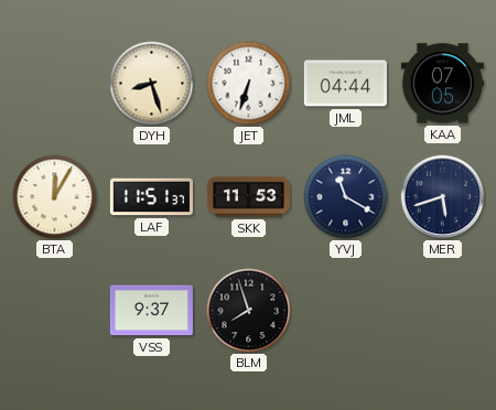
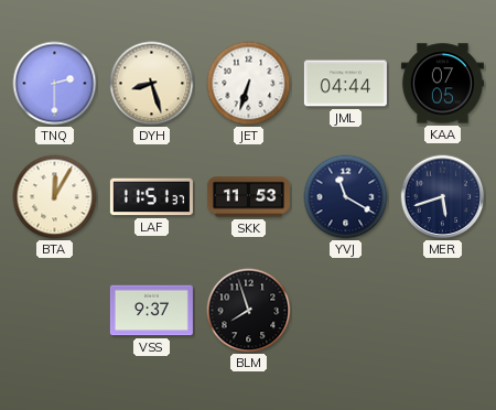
TNQ: none -> 2:30
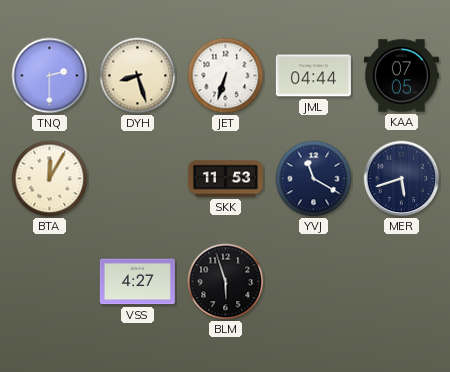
LAF: 11:51 -> none
VSS: 9:37 -> 4:27
BLM: 7:57 -> 5:57
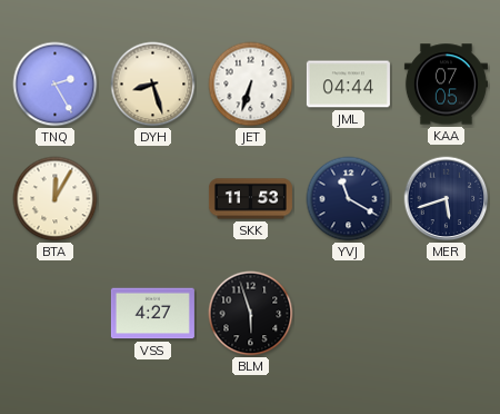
TNQ: 2:30 -> 2:25
